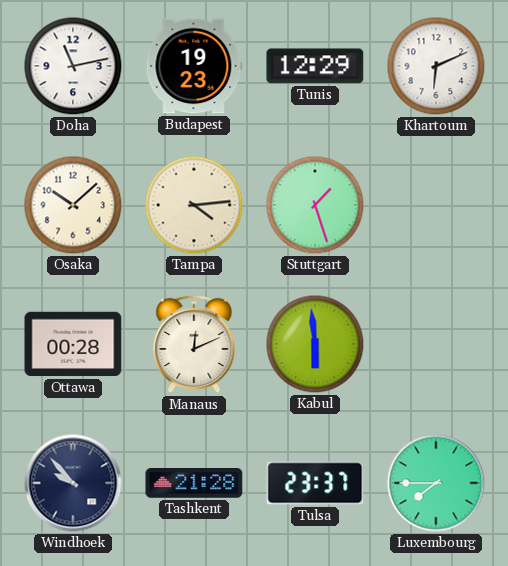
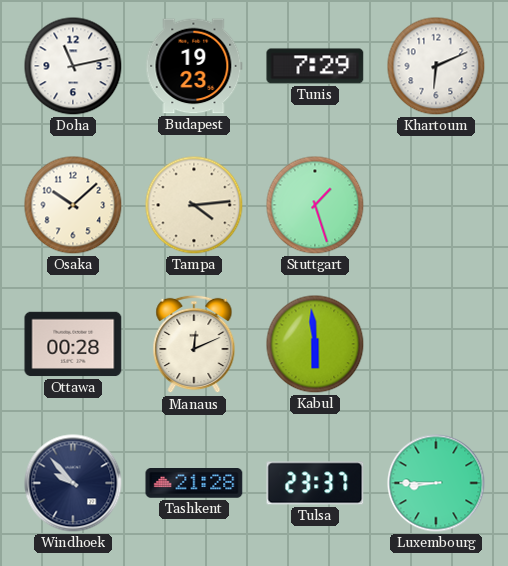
Tunis: 12:29 -> 7:29
Luxembourg: 7:45 -> 8:45
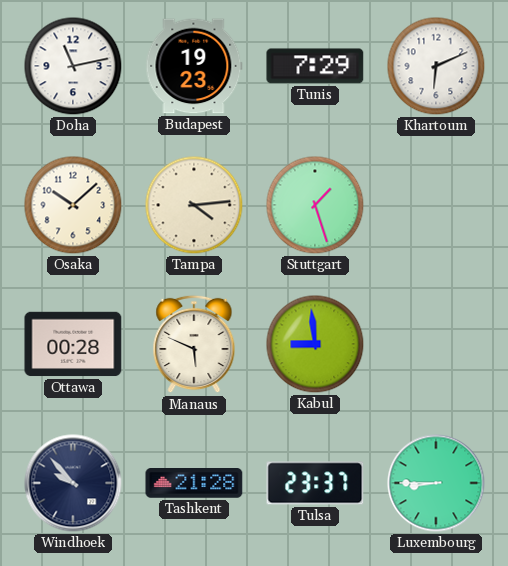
Manaus: 12:11 -> 5:49
Kabul: 5:59 -> 8:59
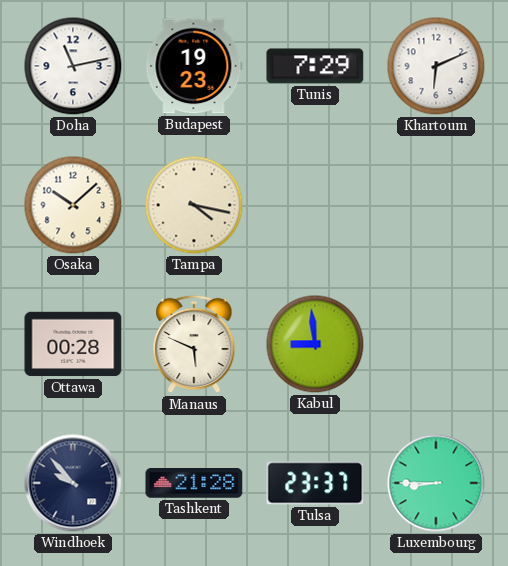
Tampa: 4:14 -> 4:17
Stuttgart: 1:27 -> none
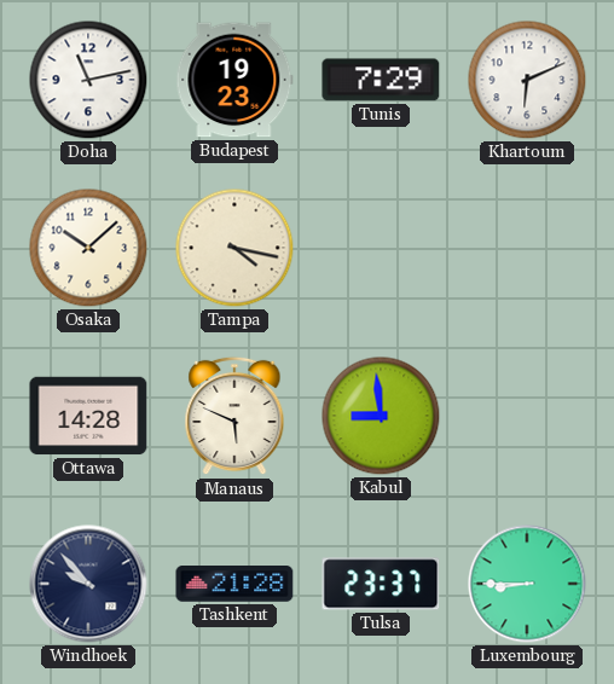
Ottawa: 00:28 -> 14:28
